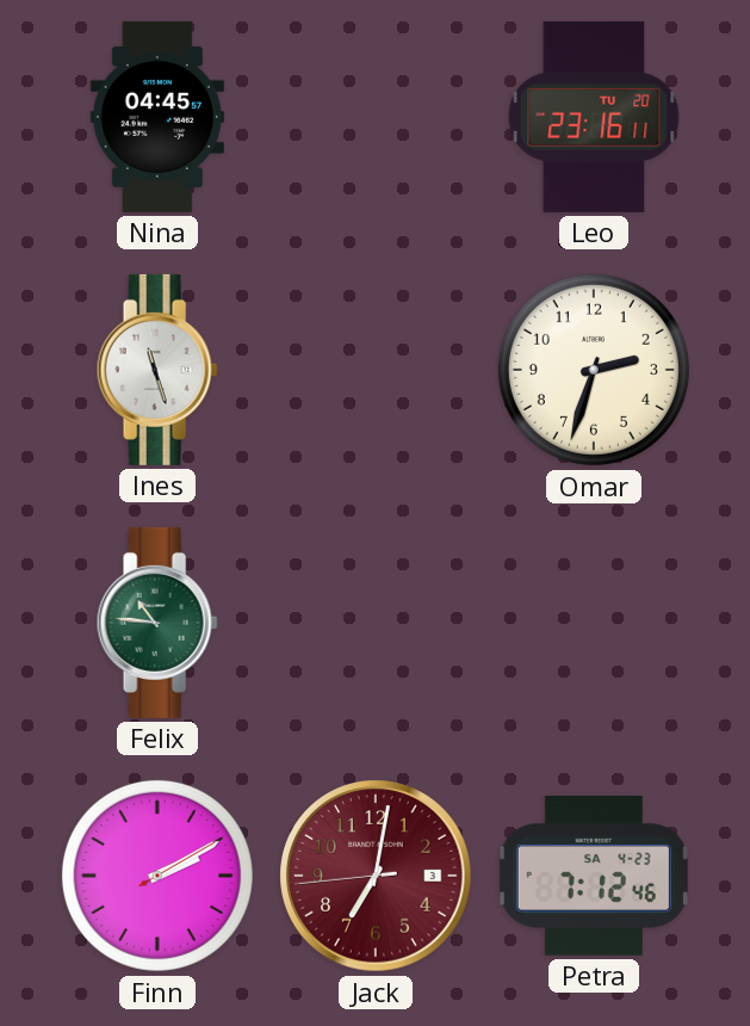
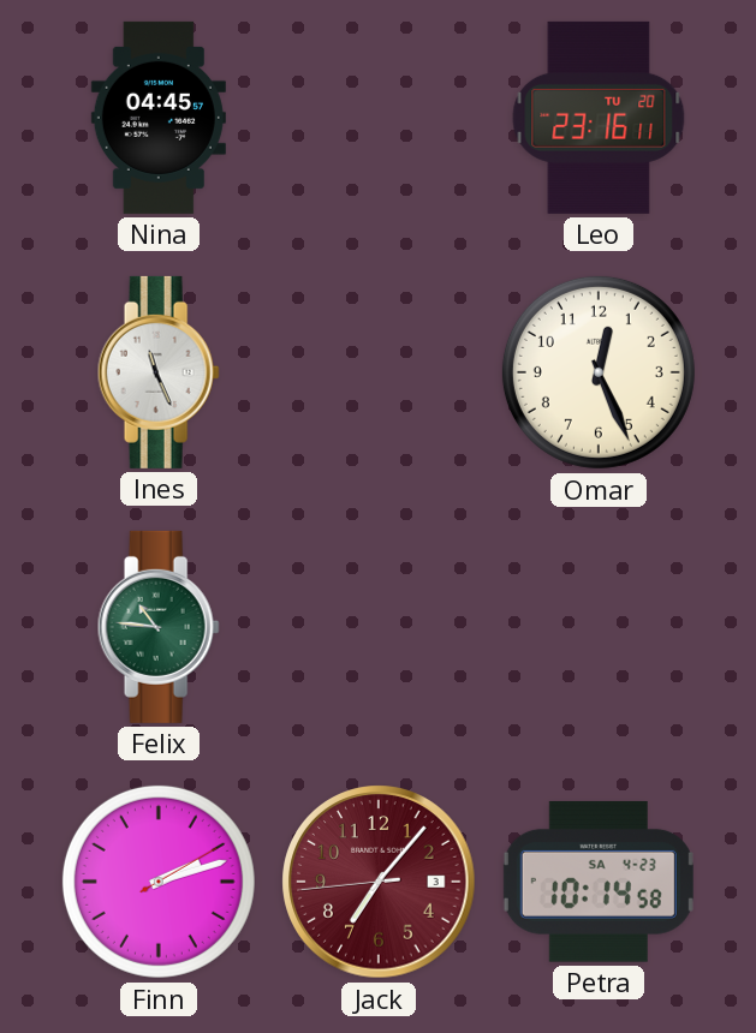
Ines: 11:27 -> 11:26
Omar: 2:33 -> 12:26
Finn: 2:10 -> 2:12
Jack: 7:01 -> 7:06
Petra: 7:12 -> 10:14
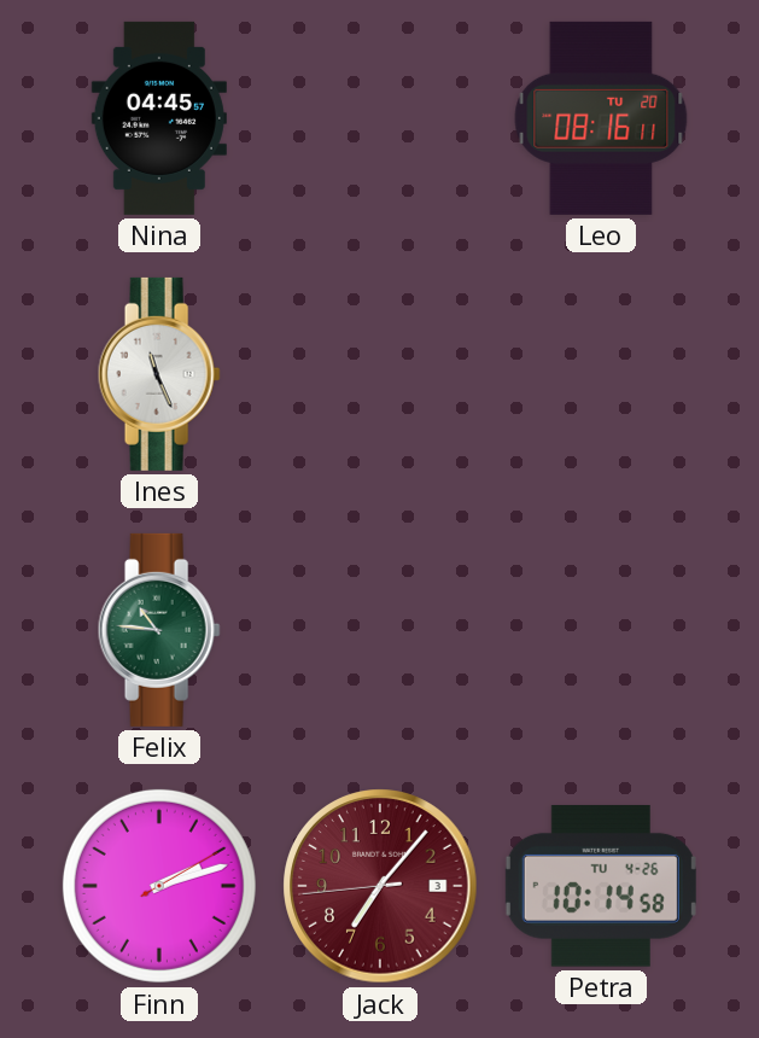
Leo: 23:16 -> 08:16
Omar: 12:26 -> none
Petra date: SA 4-23 -> TU 4-26
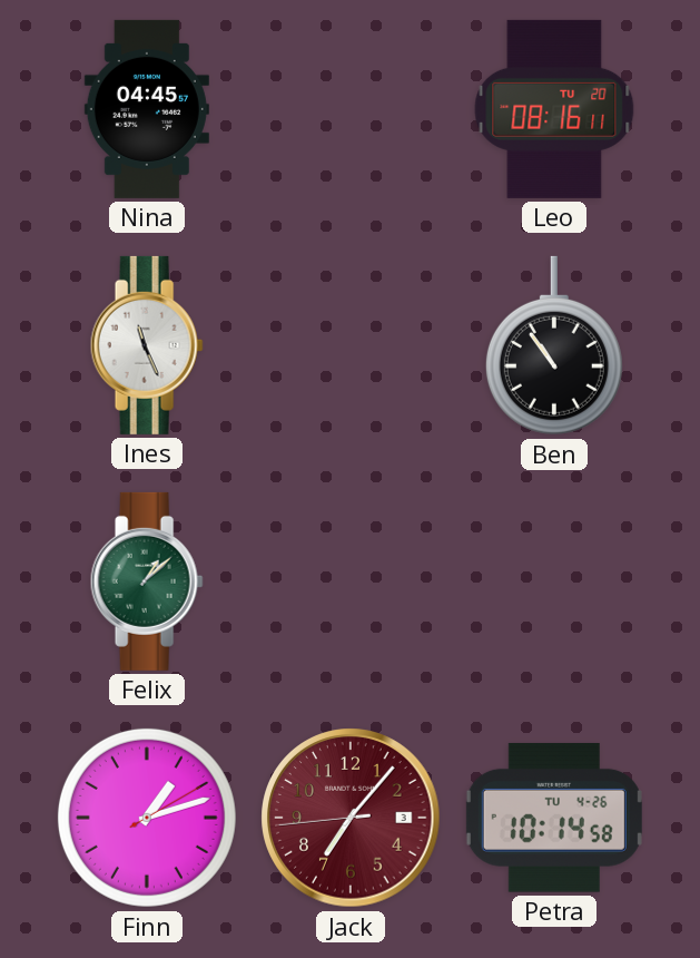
Ben: none -> 10:54
Felix: 10:46 -> 1:08
Finn: 2:12 -> 1:12
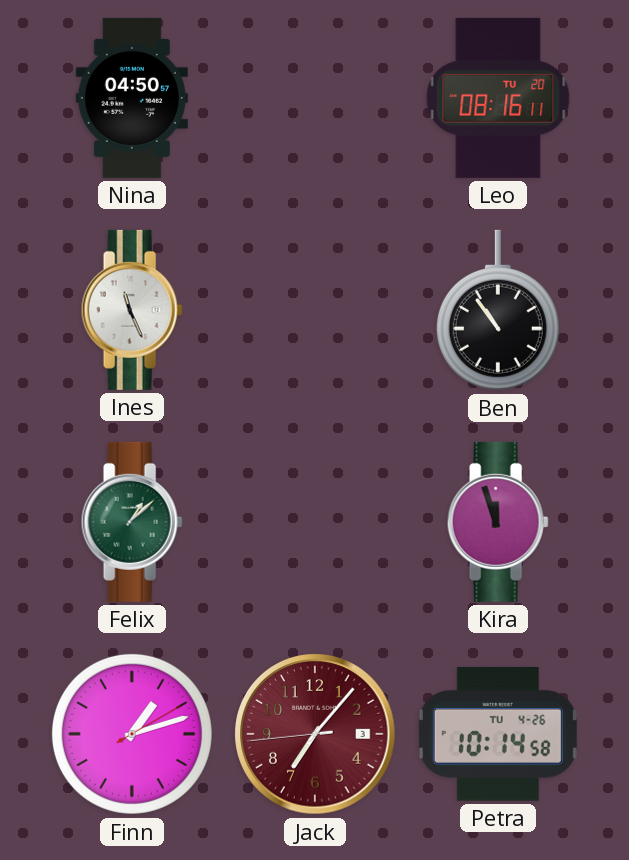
Nina: 04:45 -> 04:50
Kira: none -> 11:57
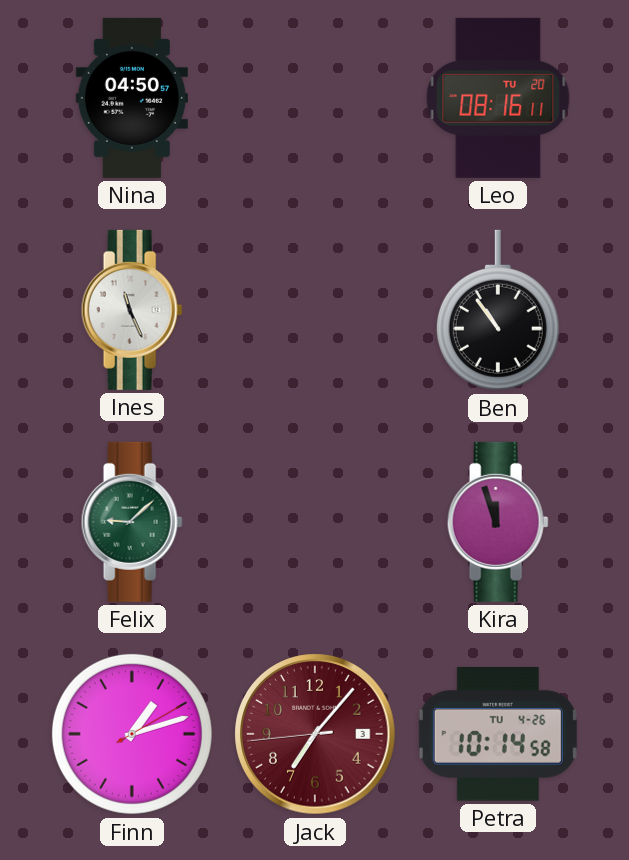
Felix: 1:08 -> 9:08
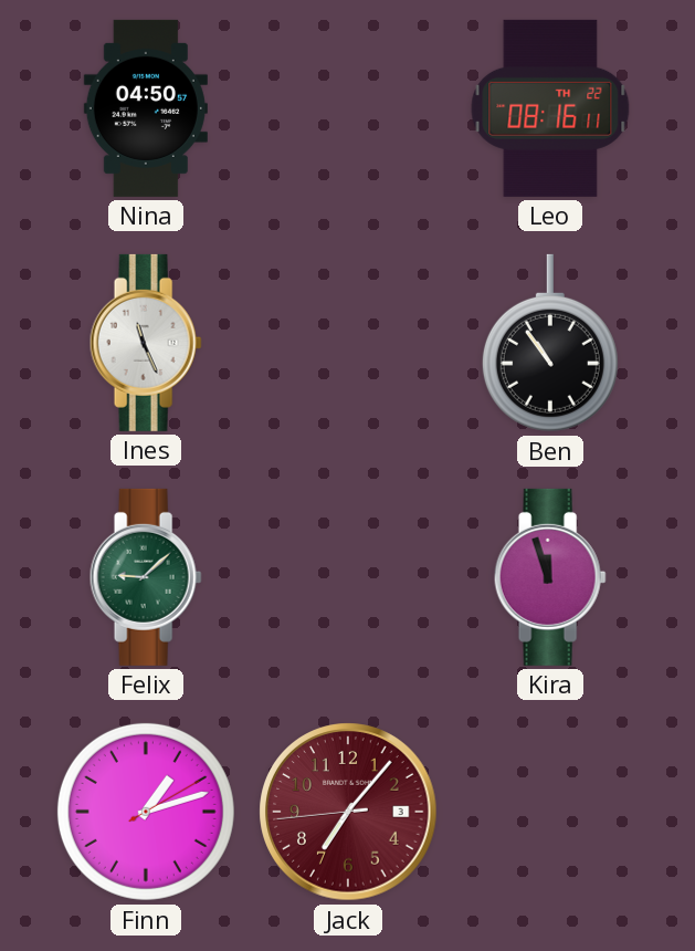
Leo date: TU 20 -> TH 22
Petra: 10:14 -> none
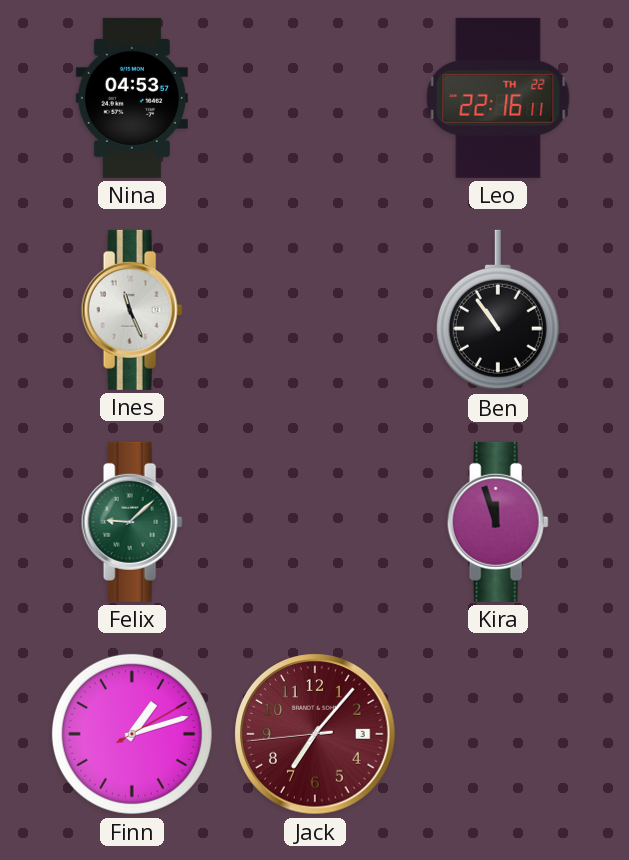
Nina: 04:50 -> 04:53
Leo: 08:16 -> 22:16
